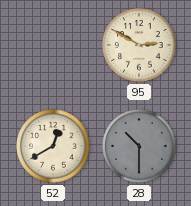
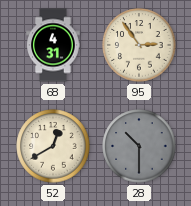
68: none -> 4:31
95: 2:50 -> 2:54
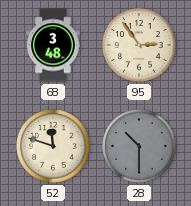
68: 4:31 -> 3:48
52: 12:40 -> 11:48
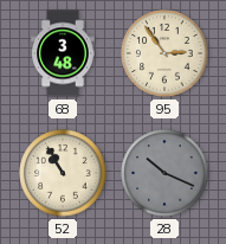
52: 11:48 -> 10:55
28: 10:30 -> 10:19
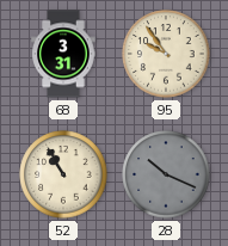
68: 3:48 -> 3:31
95: 2:54 -> 9:54
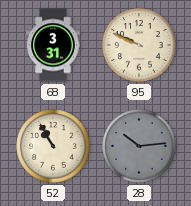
95: 9:54 -> 9:49
28: 10:19 -> 10:14
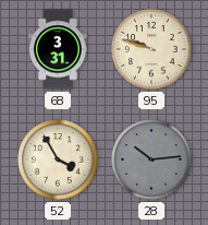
95: 9:49 -> 9:48
52: 10:55 -> 3:55
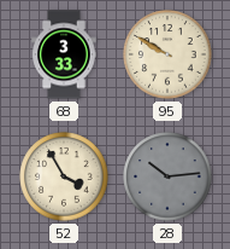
68: 3:31 -> 3:33
95: 9:48 -> 9:50
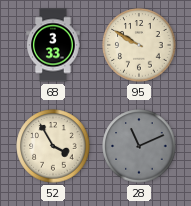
28: 10:14 -> 11:11
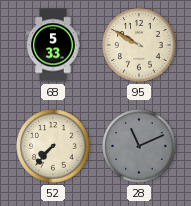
68: 3:33 -> 5:33
52: 3:55 -> 7:37
